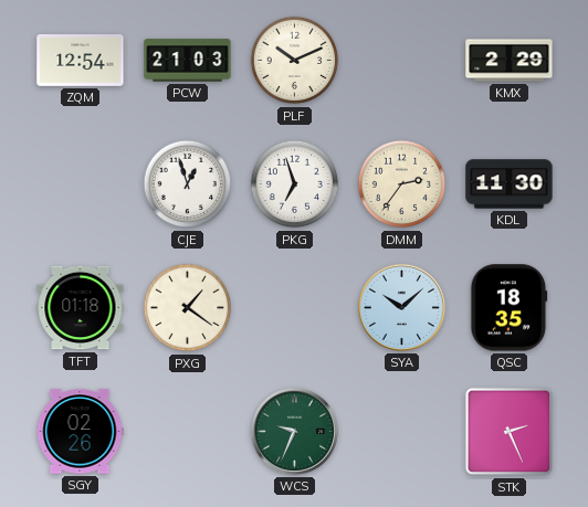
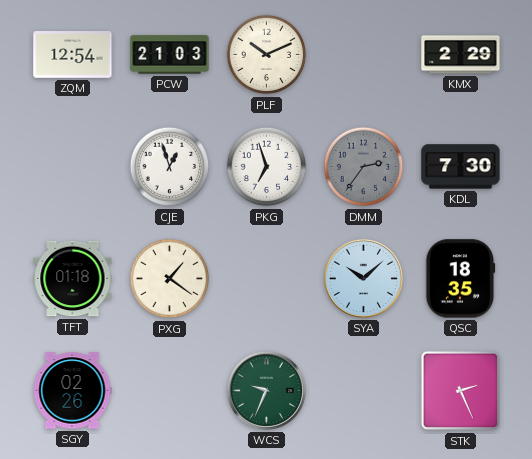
DMM dial: cream -> grey
KDL: 11:30 -> 7:30
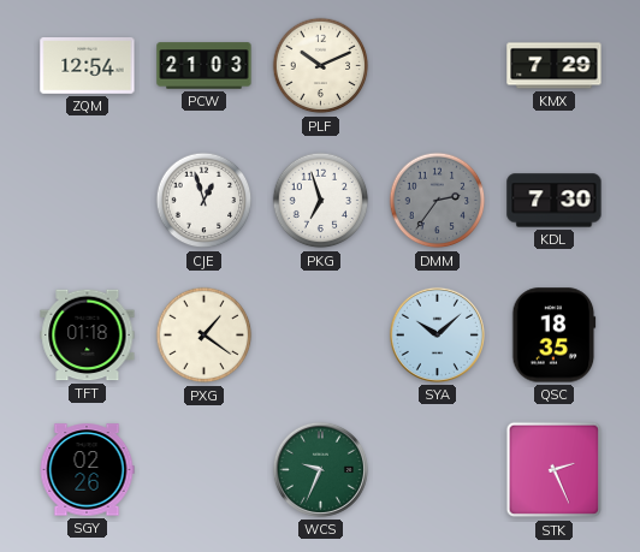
KMX: 2:29 -> 7:29
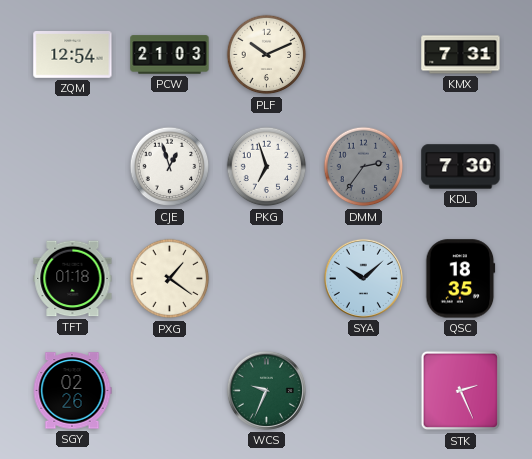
KMX: 7:29 -> 7:31
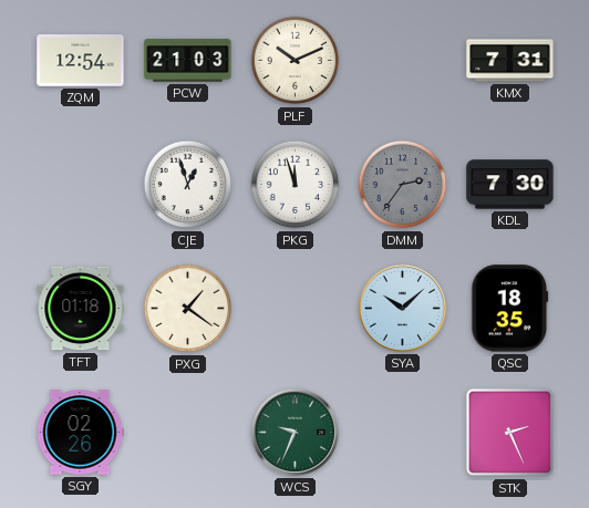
PKG: 6:57 -> 11:57
